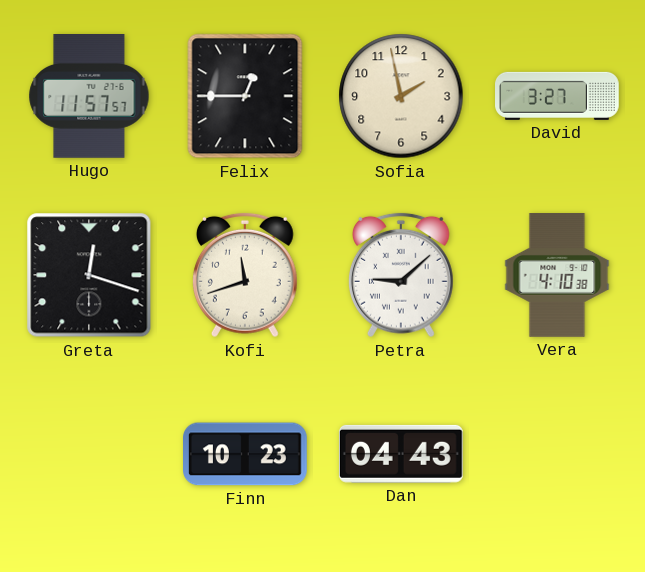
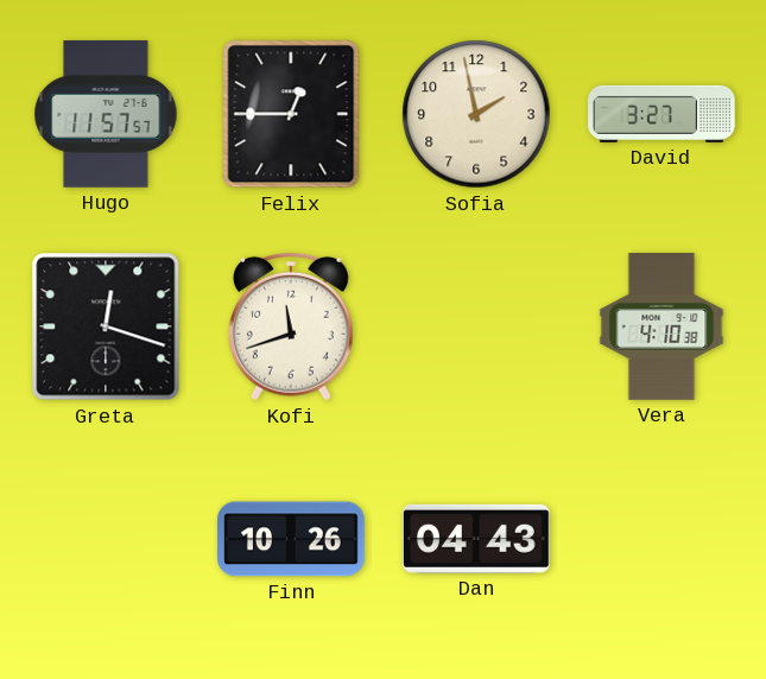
Petra: 9:08 -> none
Finn: 10:23 -> 10:26
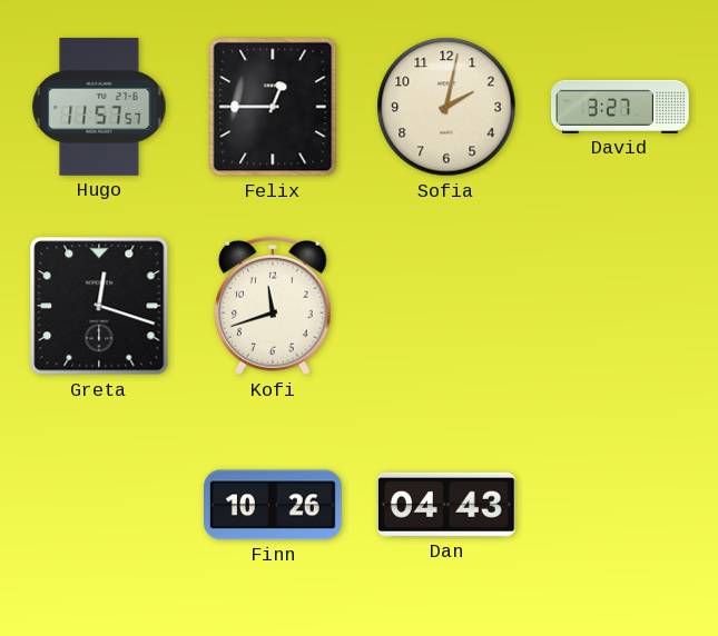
Sofia: 1:58 -> 2:02
Vera: 4:10 -> none
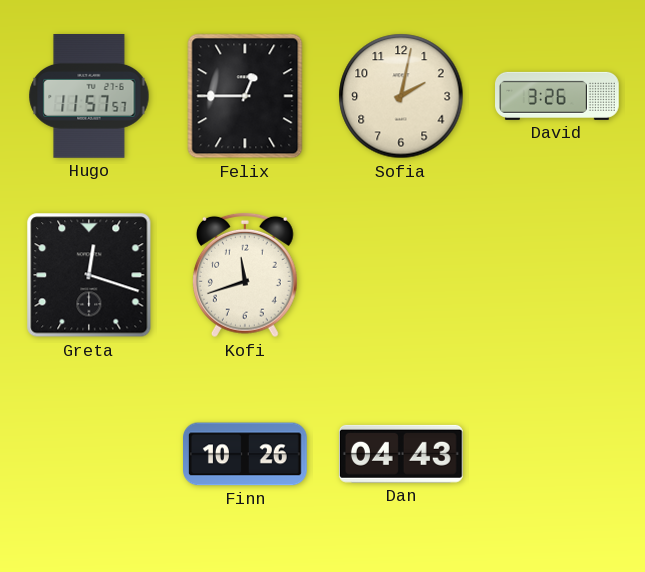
David: 3:27 -> 3:26
